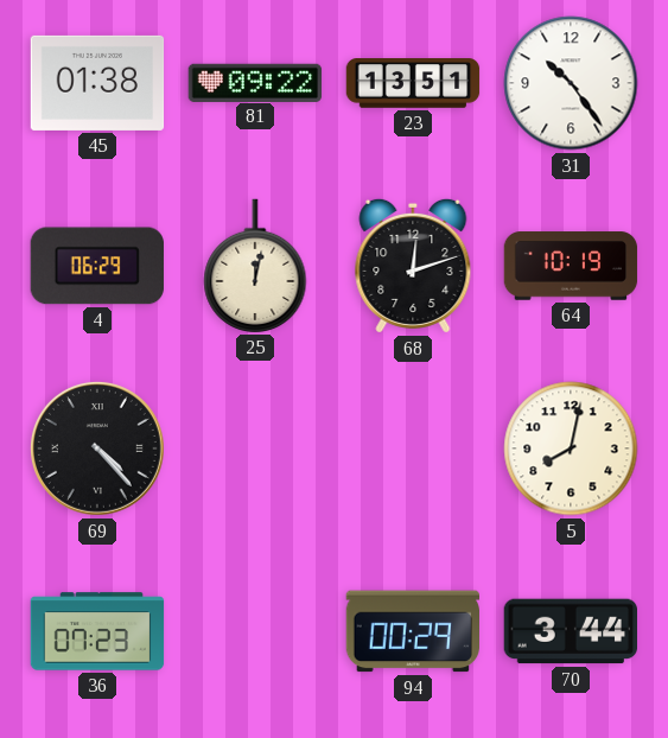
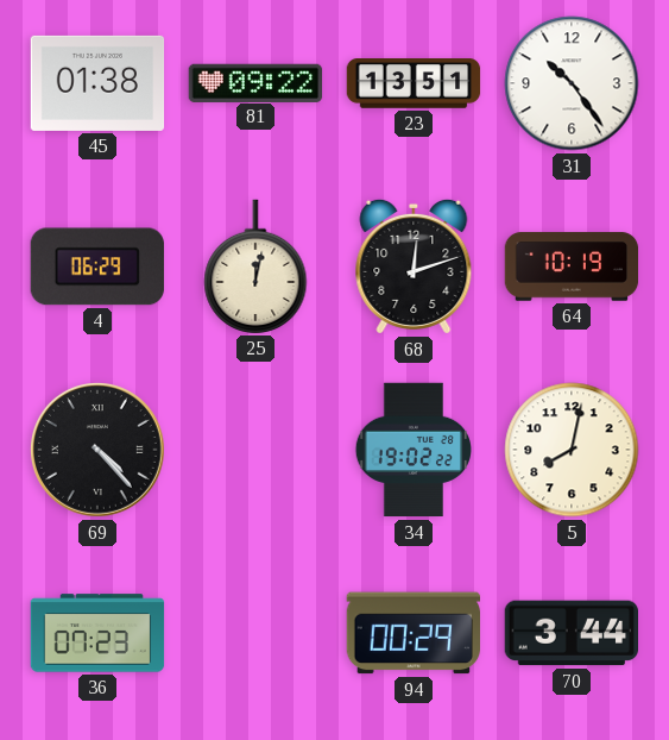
34: none -> 19:02
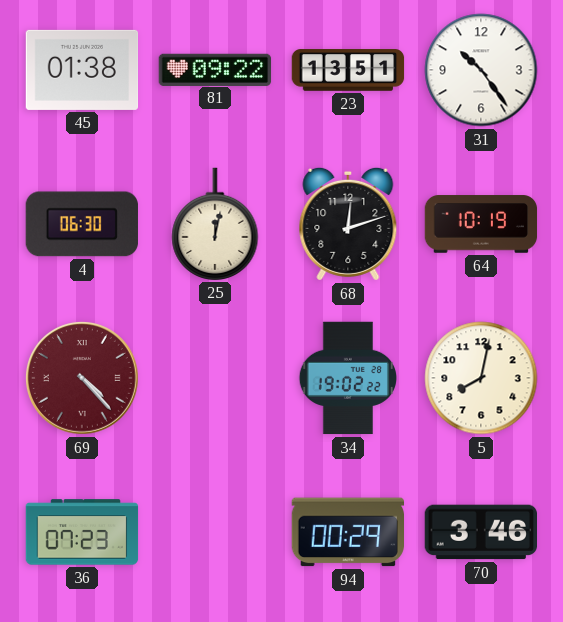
4: 06:29 -> 06:30
69 dial: black -> burgundy
70: 3:44 -> 3:46
